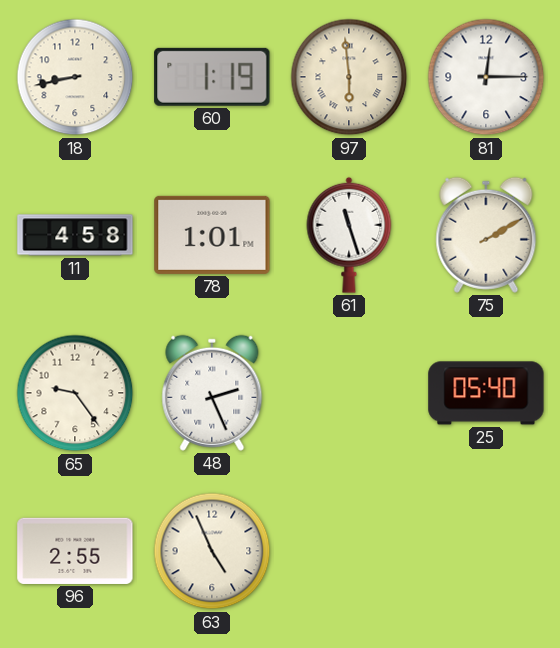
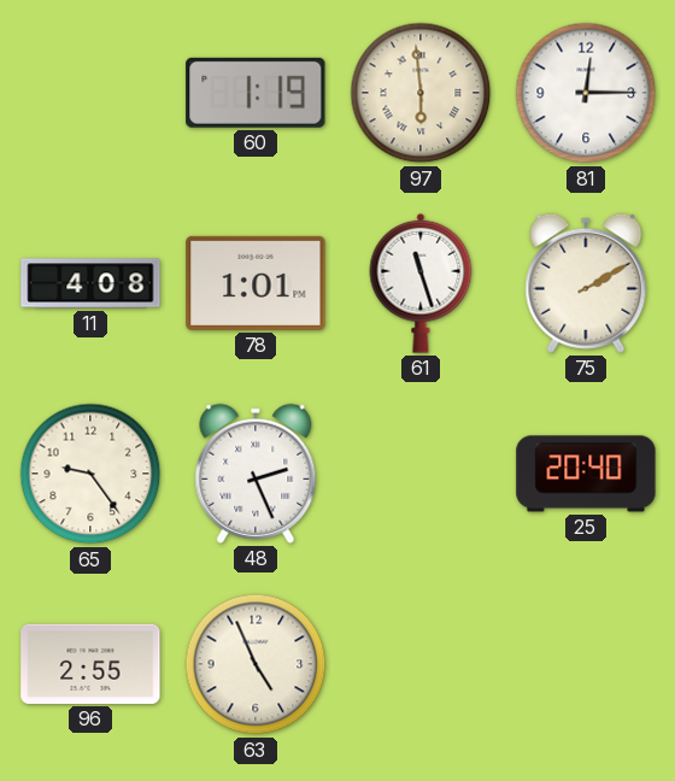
18: 8:43 -> none
11: 4:58 -> 4:08
25: 05:40 -> 20:40
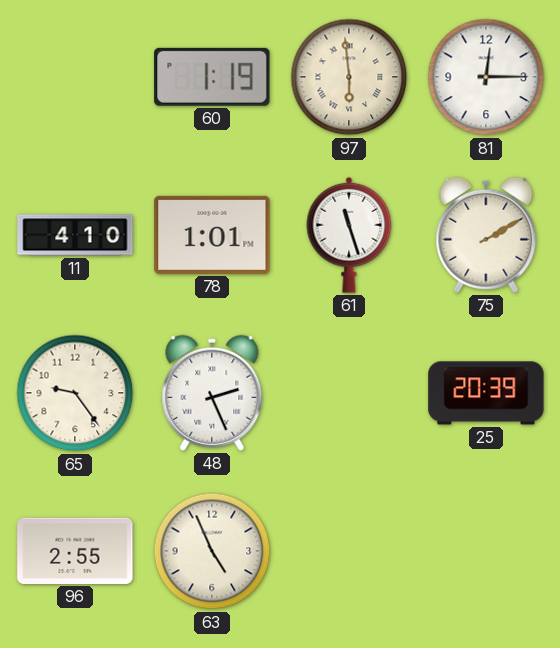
11: 4:08 -> 4:10
25: 20:40 -> 20:39
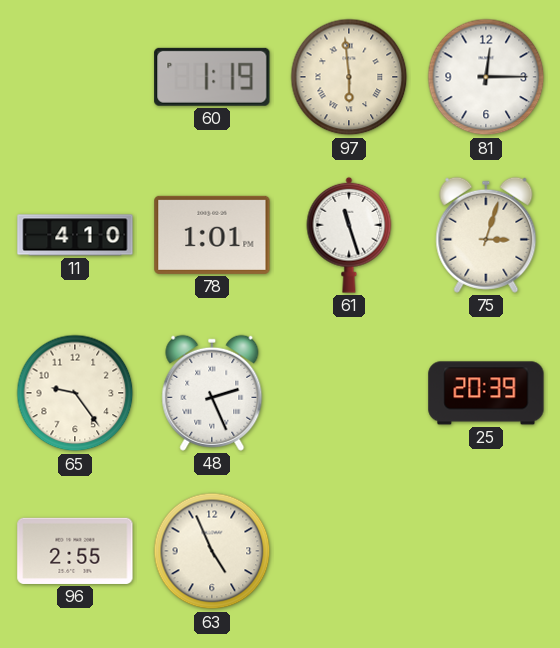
75: 2:10 -> 3:03
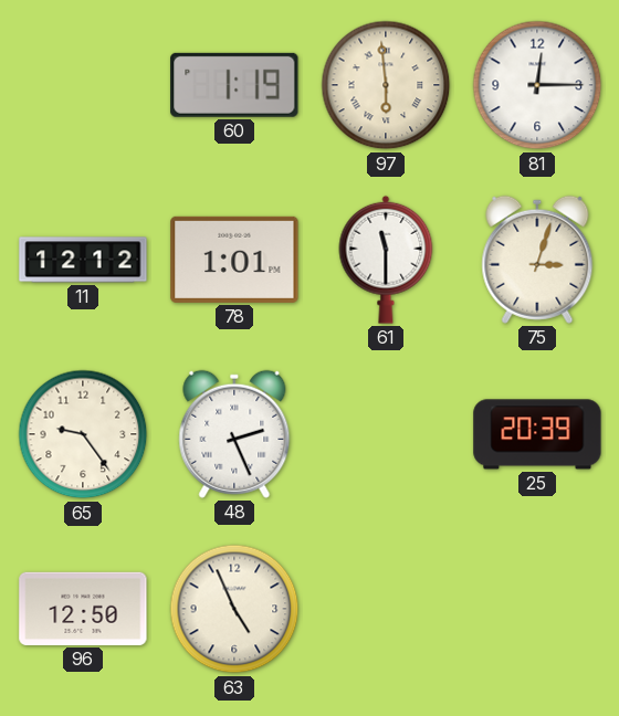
11: 4:10 -> 12:12
61: 11:27 -> 11:30
96: 2:55 -> 12:50
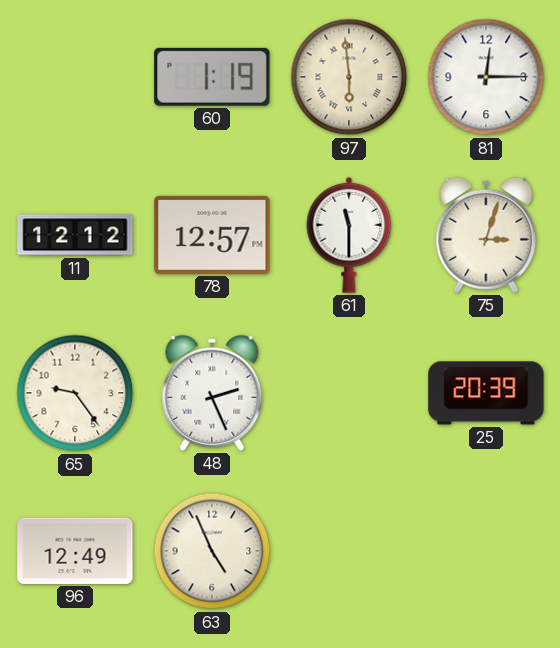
78: 1:01 -> 12:57
96: 12:50 -> 12:49
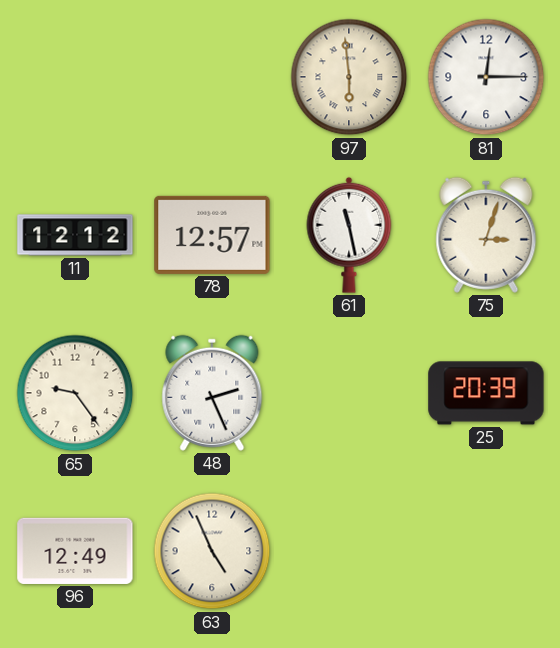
60: 1:19 -> none
61: 11:30 -> 11:28
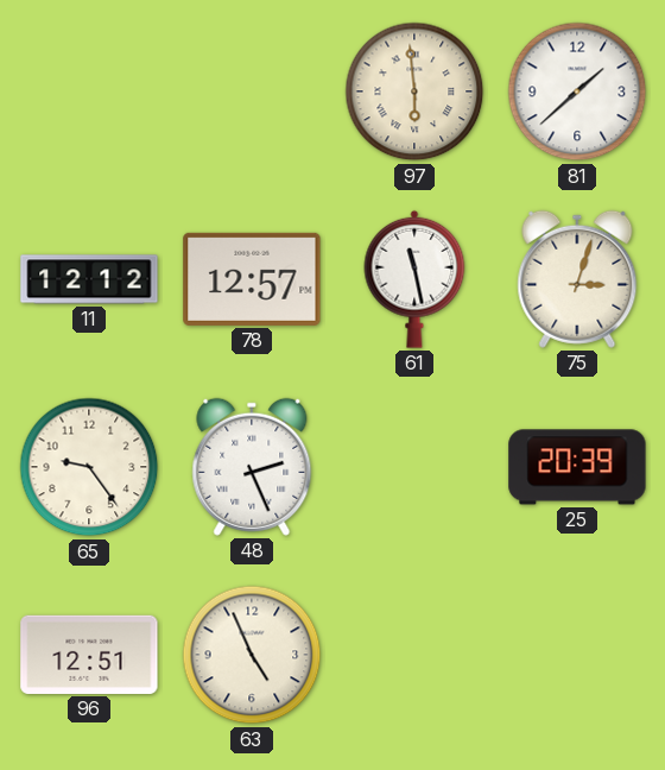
81: 12:15 -> 1:38
96: 12:49 -> 12:51
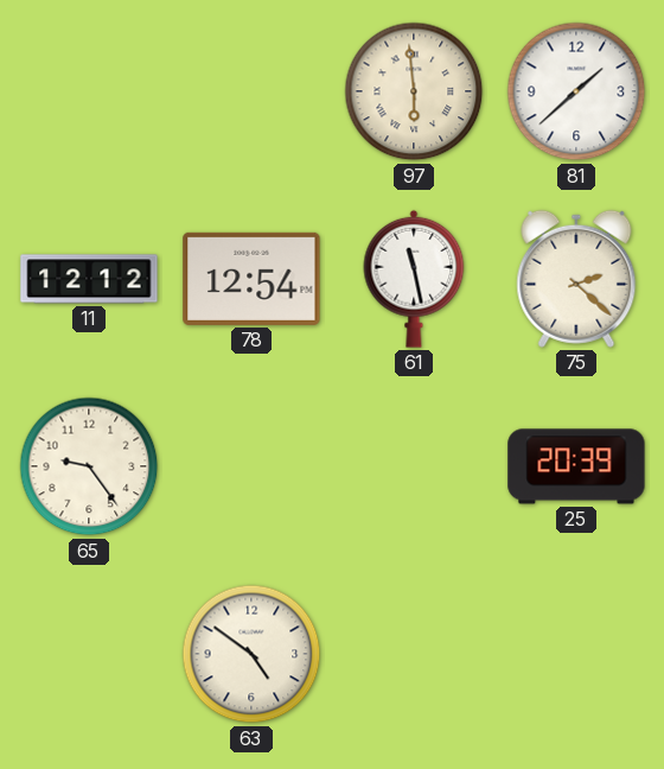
78: 12:57 -> 12:54
75: 3:03 -> 2:22
48: 2:26 -> none
96: 12:51 -> none
63: 4:56 -> 4:51
